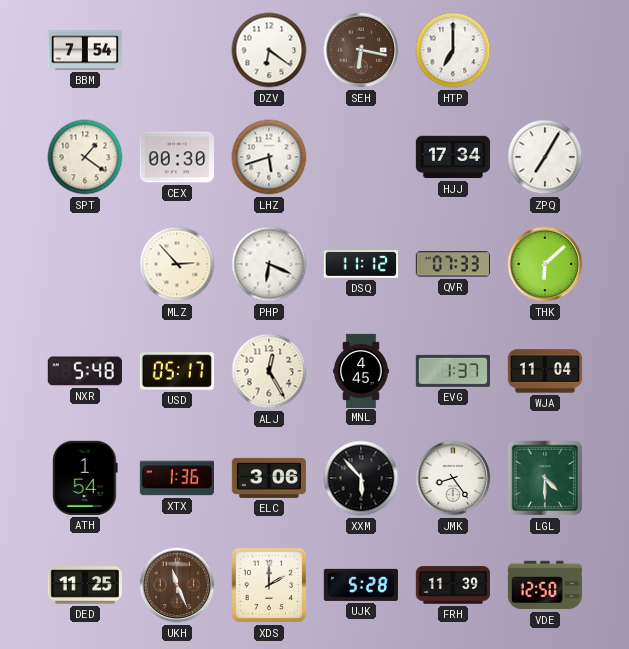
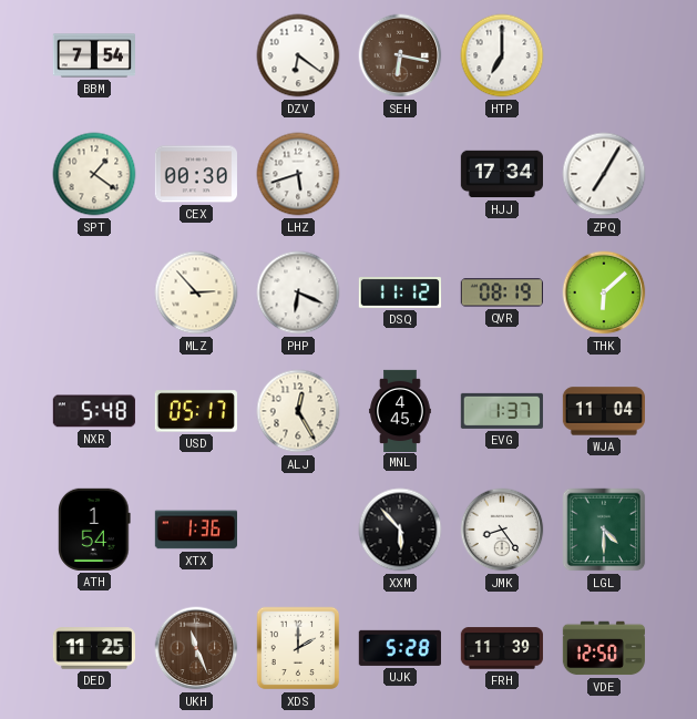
QVR: 07:33 -> 08:19
ELC: 3:06 -> none
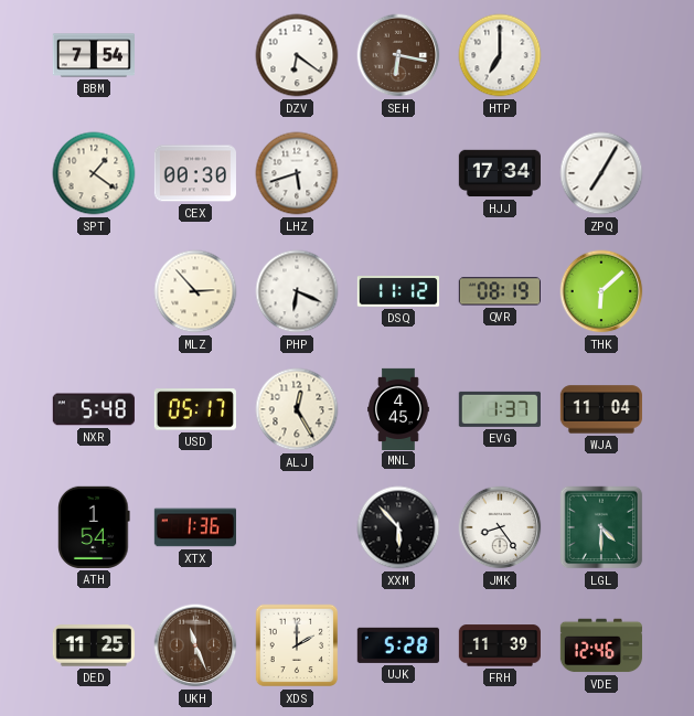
VDE: 12:50 -> 12:46
